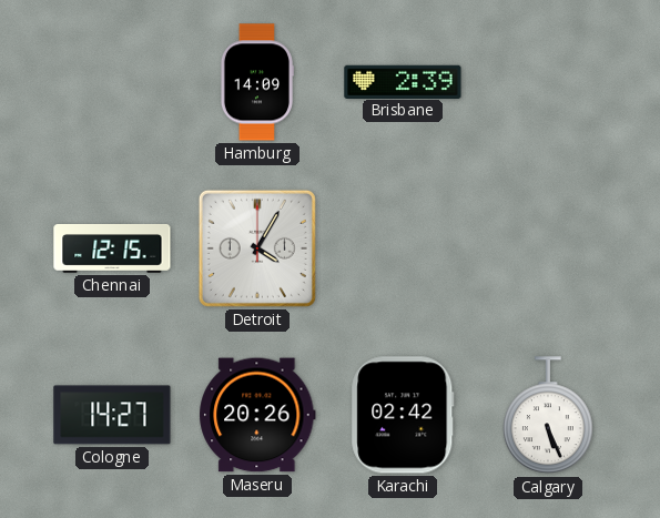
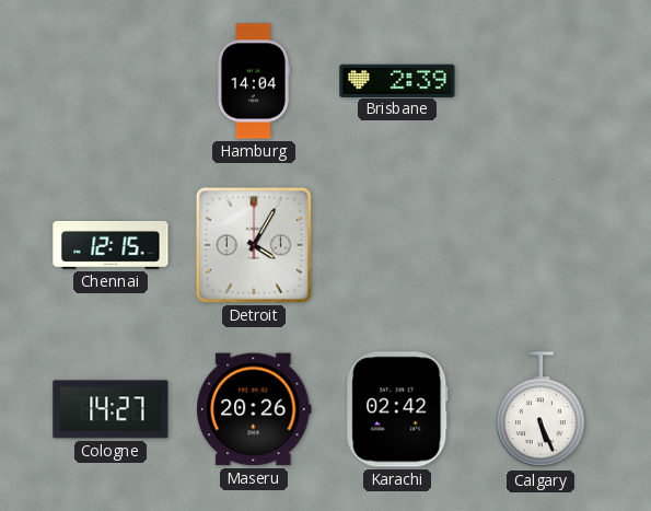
Hamburg: 14:09 -> 14:04
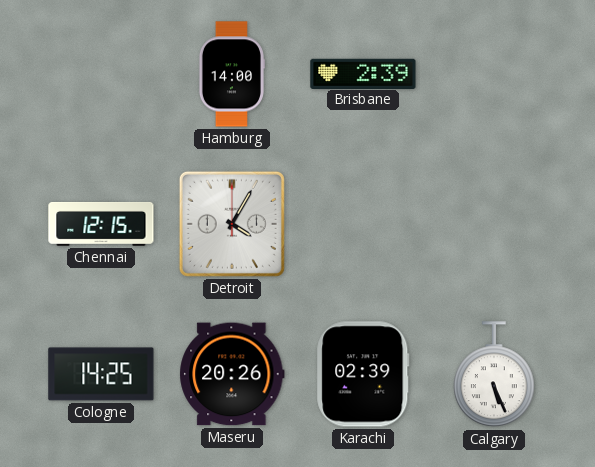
Hamburg: 14:04 -> 14:00
Cologne: 14:27 -> 14:25
Karachi: 02:42 -> 02:39
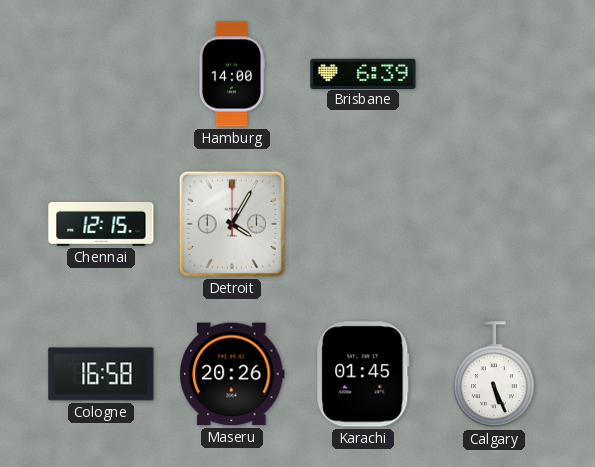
Brisbane: 2:39 -> 6:39
Cologne: 14:25 -> 16:58
Karachi: 02:39 -> 01:45
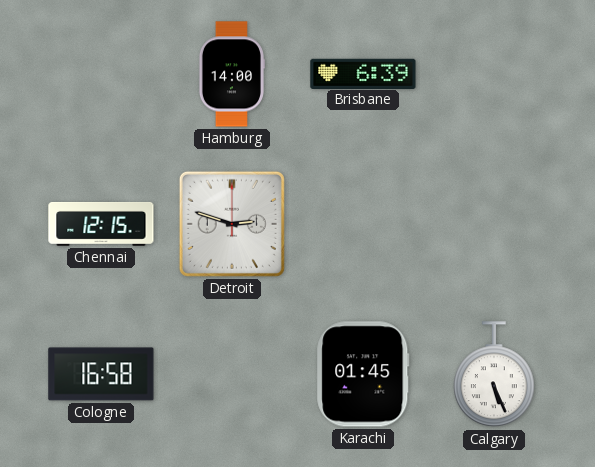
Detroit: 4:05 -> 2:48
Maseru: 20:26 -> none
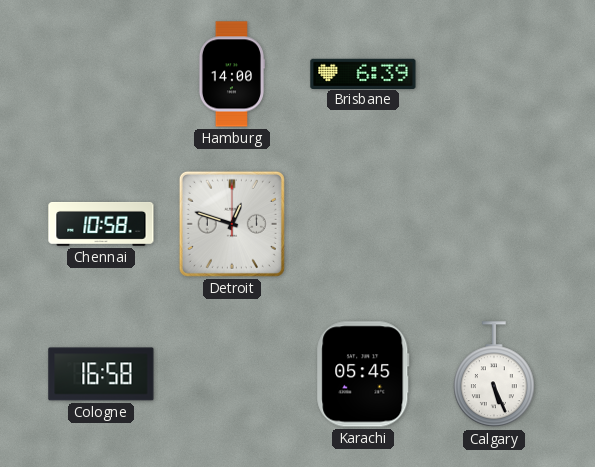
Chennai: 12:15 -> 10:58
Detroit: 2:48 -> 12:48
Karachi: 01:45 -> 05:45
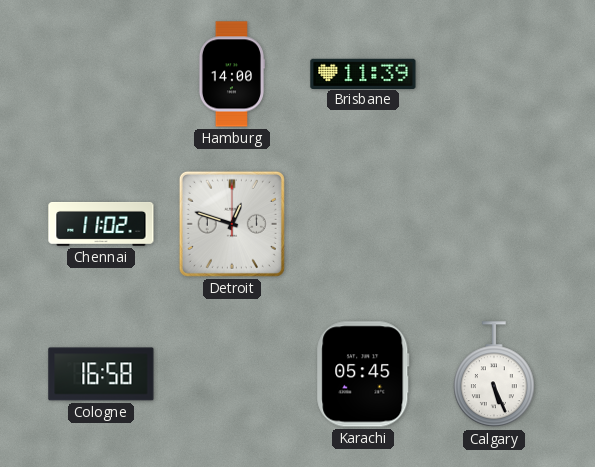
Brisbane: 6:39 -> 11:39
Chennai: 10:58 -> 11:02
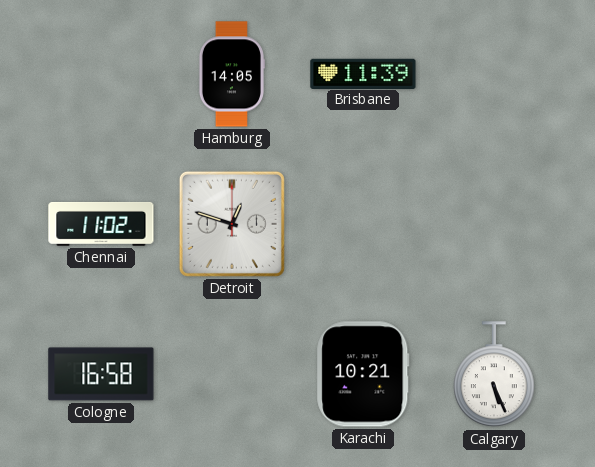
Hamburg: 14:00 -> 14:05
Karachi: 05:45 -> 10:21
